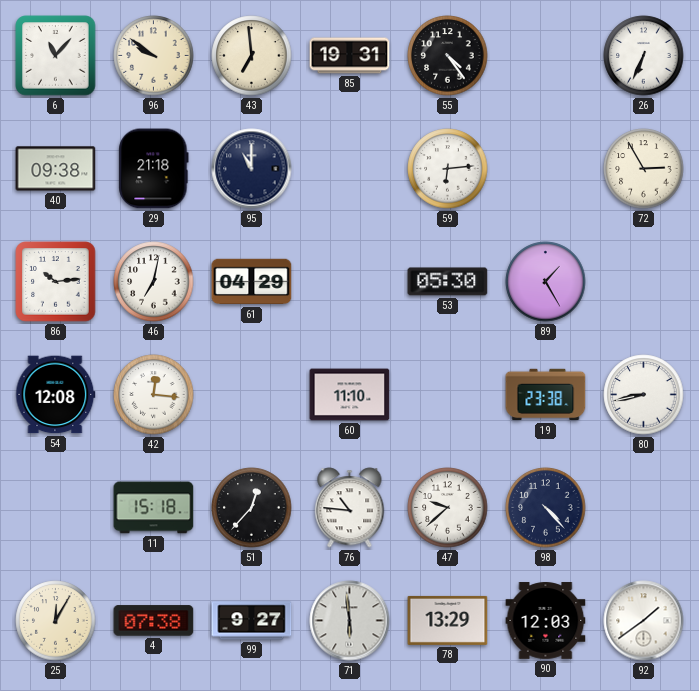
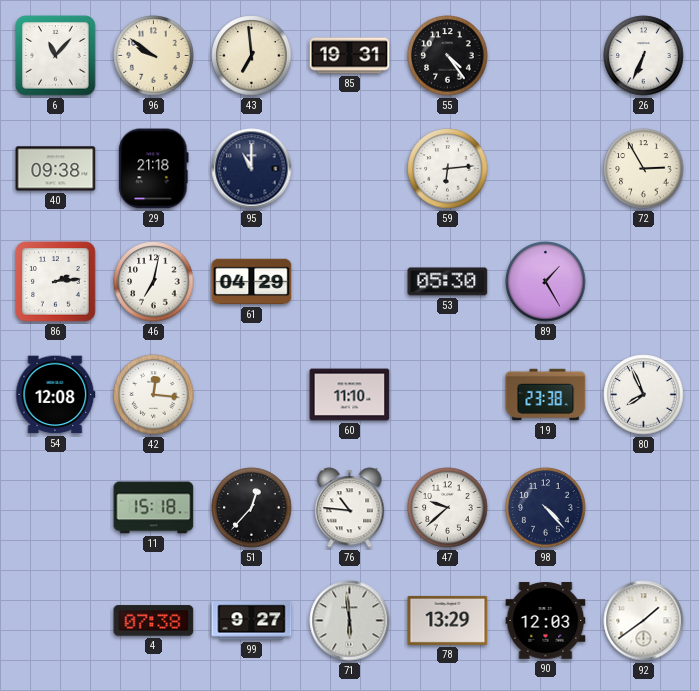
86: 10:14 -> 2:14
80: 8:43 -> 7:56
25: 12:05 -> none
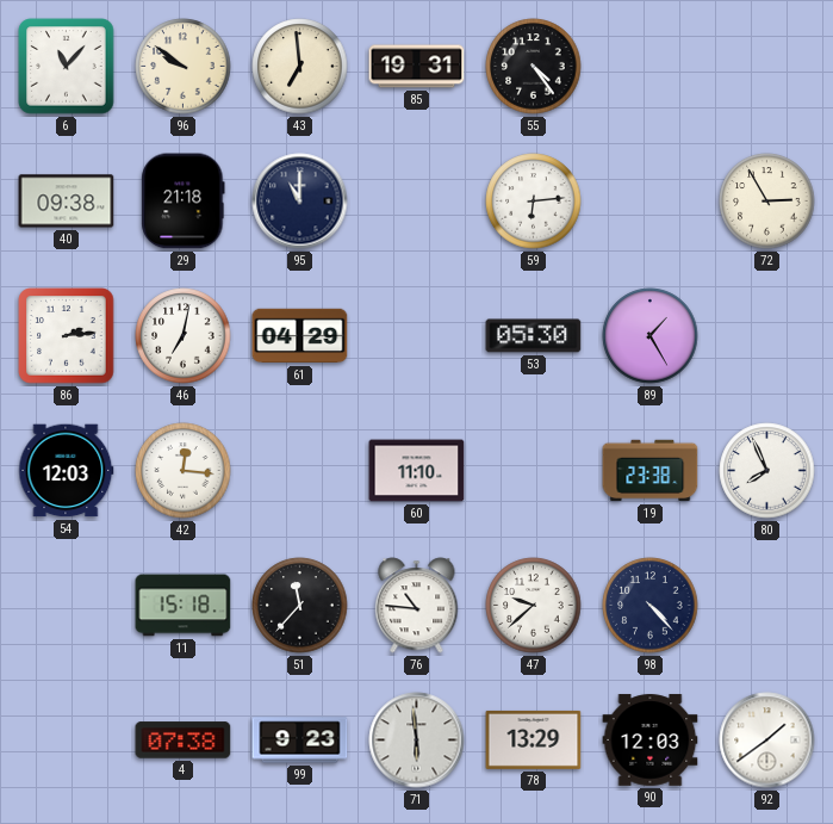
26: 6:34 -> none
54: 12:08 -> 12:03
51: 12:37 -> 11:37
99: 9:27 -> 9:23
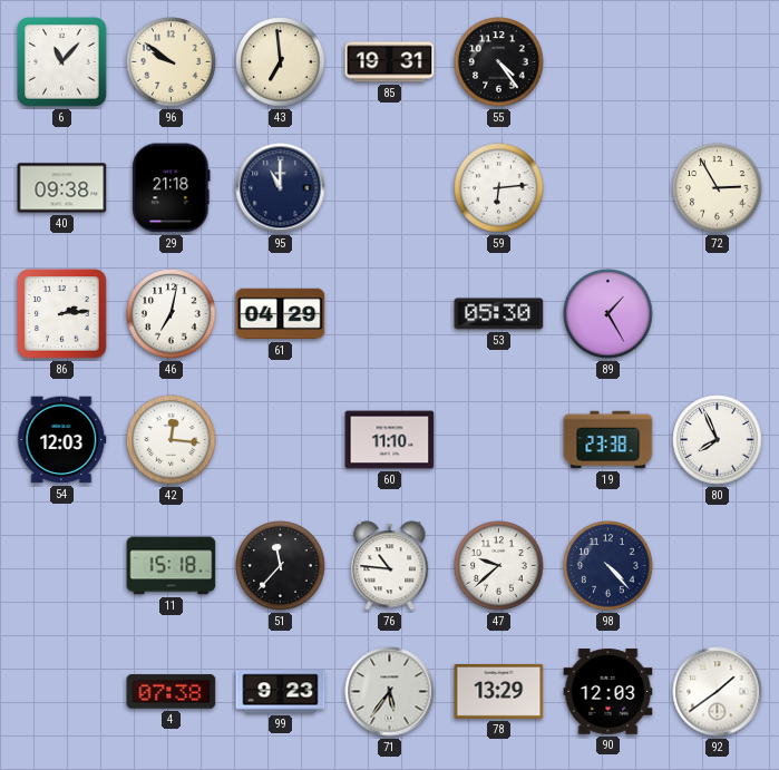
71: 5:59 -> 5:36
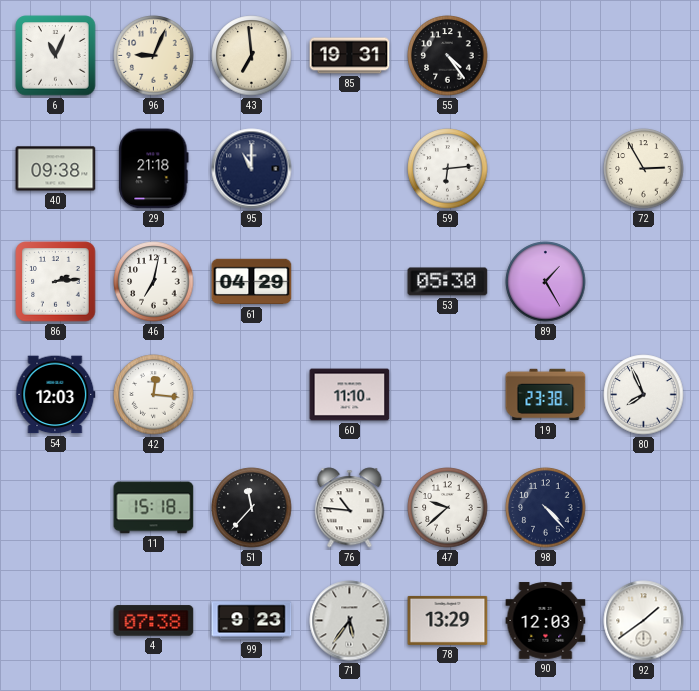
6: 11:07 -> 11:04
96: 9:51 -> 9:04
